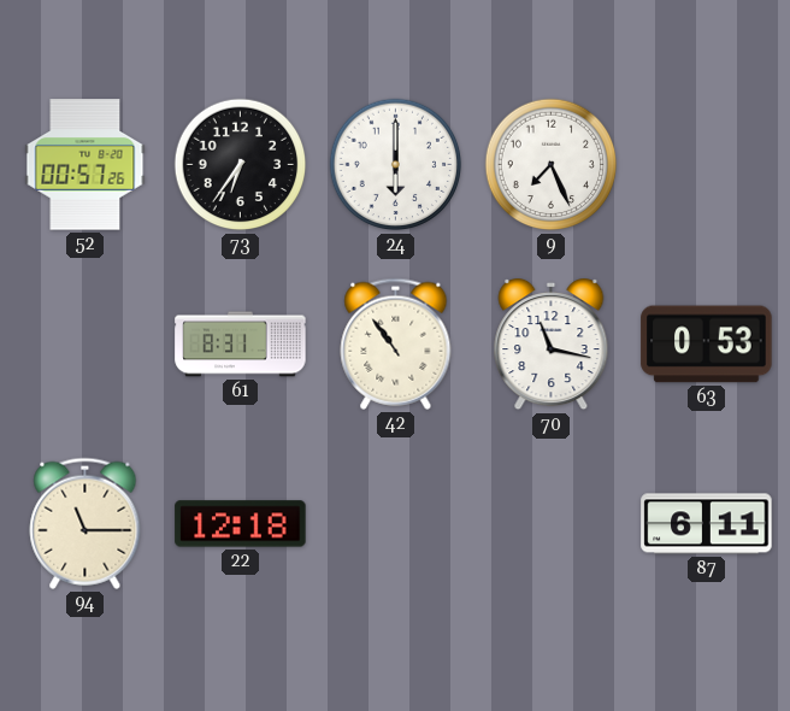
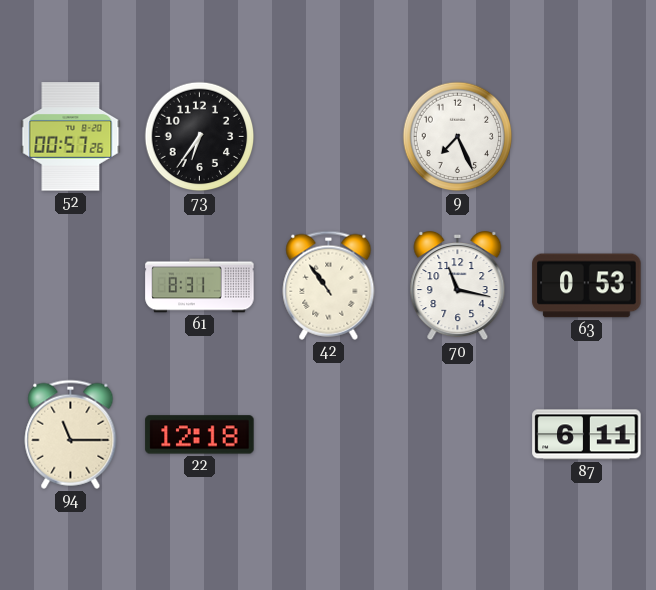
24: 6:00 -> none
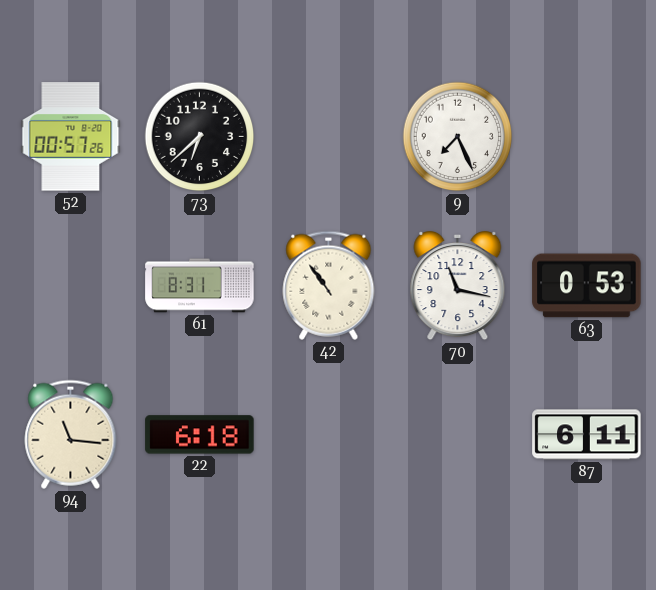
73: 6:36 -> 6:38
94: 11:15 -> 11:16
22: 12:18 -> 6:18
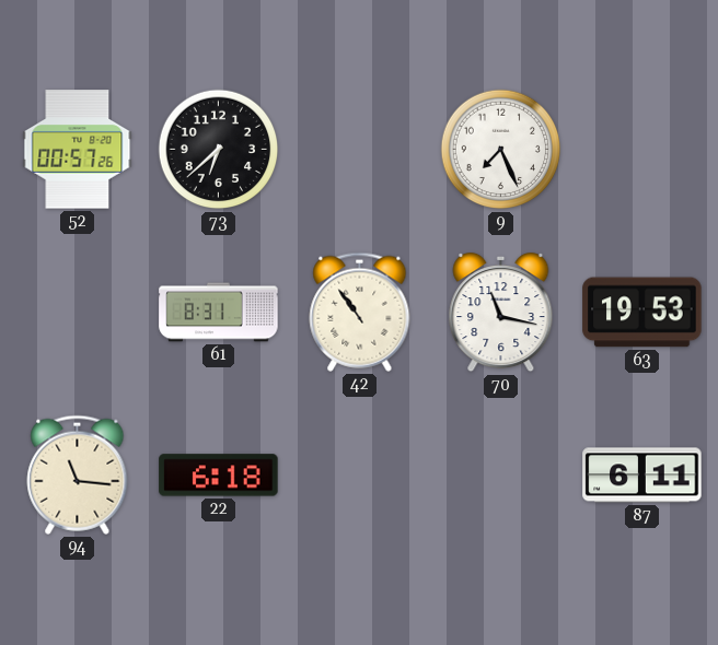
63: 0:53 -> 19:53
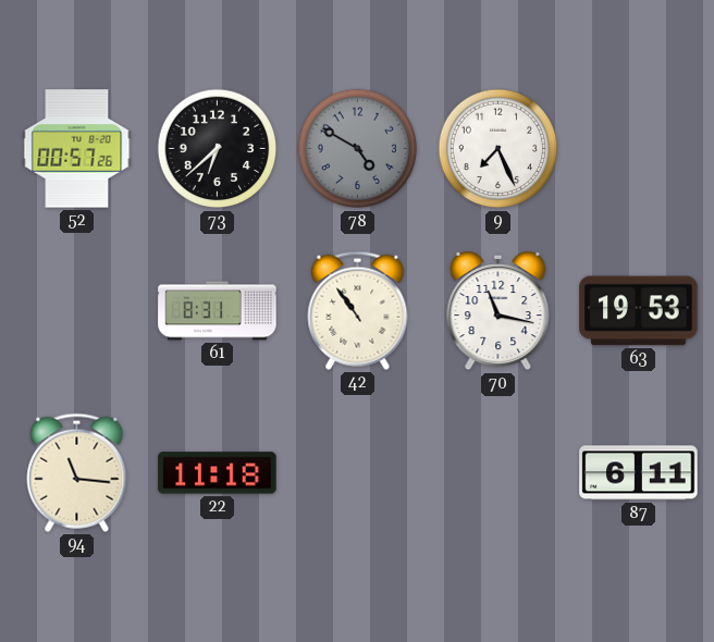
78: none -> 4:50
22: 6:18 -> 11:18
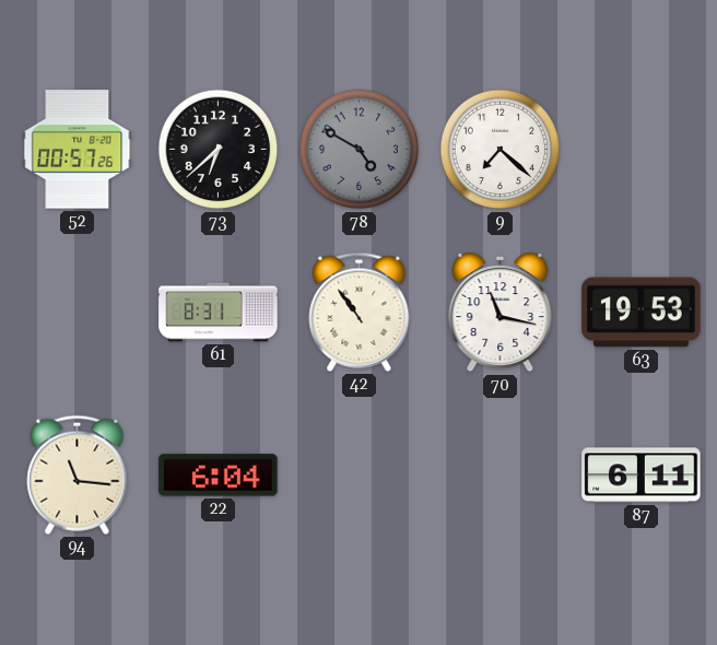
9: 7:26 -> 7:22
22: 11:18 -> 6:04
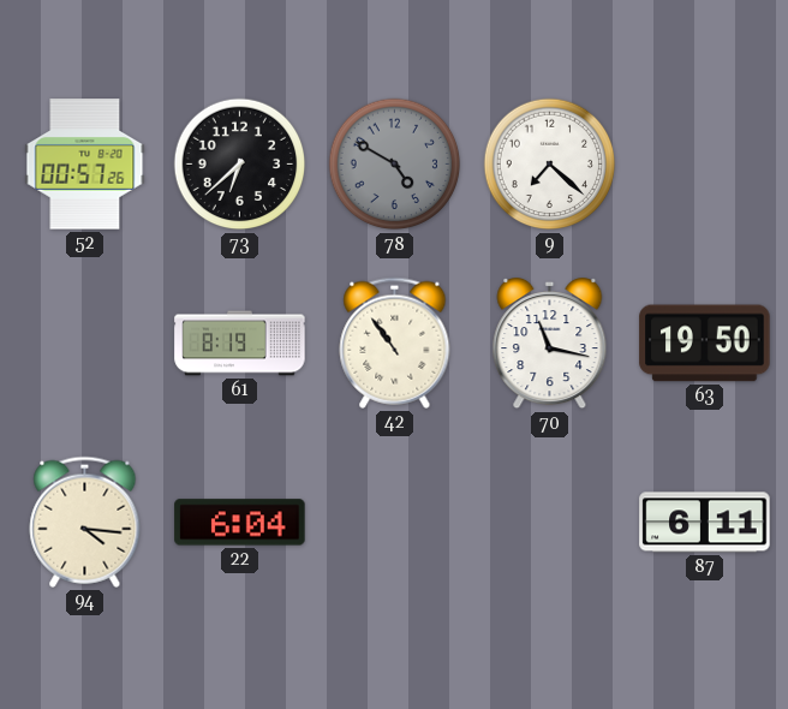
61: 8:31 -> 8:19
63: 19:53 -> 19:50
94: 11:16 -> 4:16
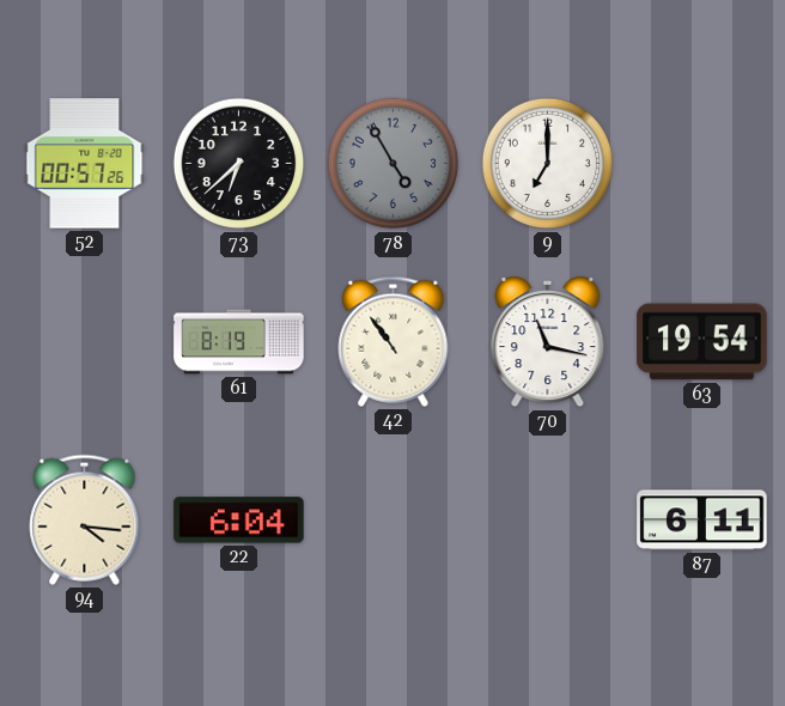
78: 4:50 -> 4:55
9: 7:22 -> 7:00
63: 19:50 -> 19:54
